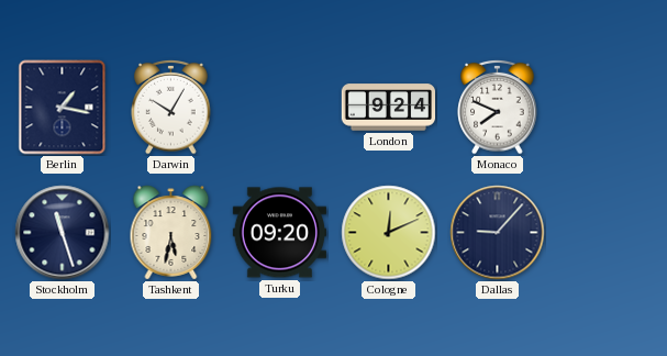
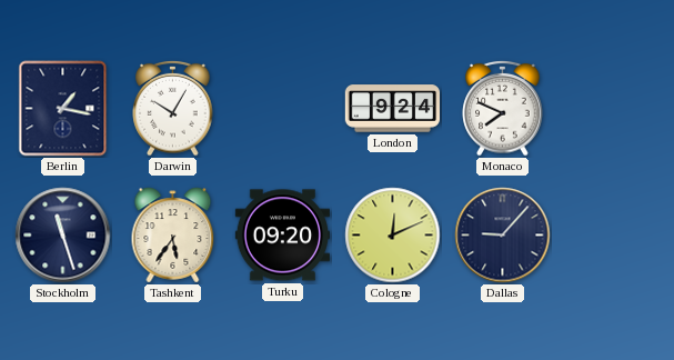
Tashkent: 5:32 -> 5:36
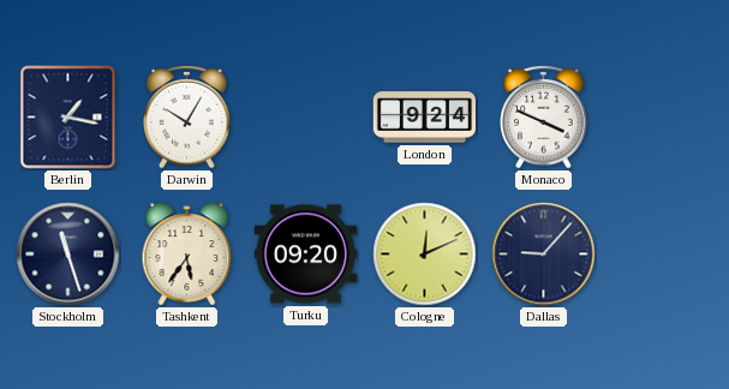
Monaco: 7:49 -> 3:49
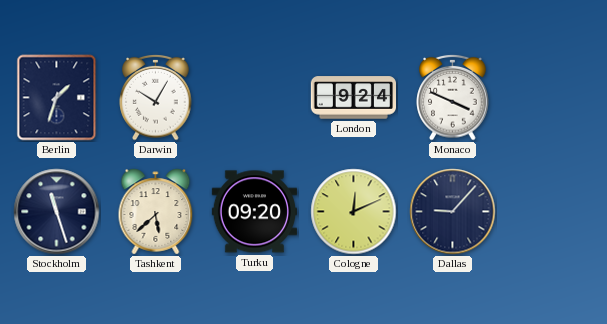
Berlin: 1:17 -> 1:33
Tashkent: 5:36 -> 5:38
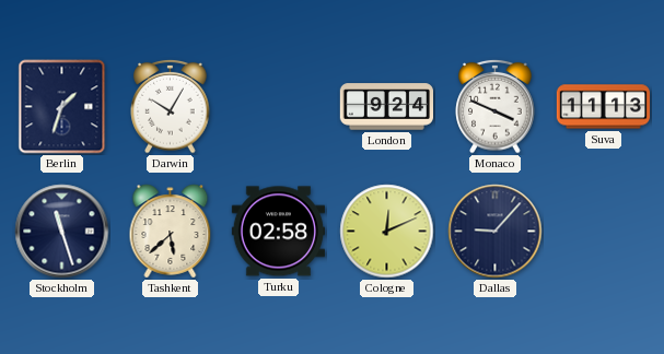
Suva: none -> 11:13
Turku: 09:20 -> 02:58
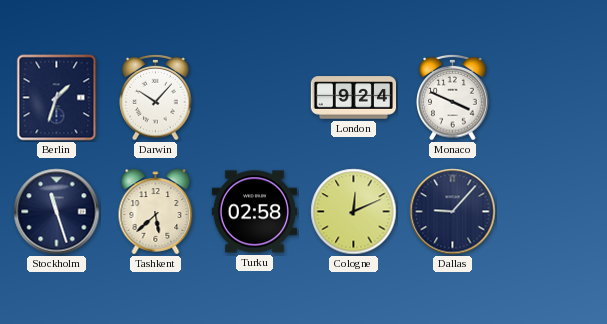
Darwin: 10:05 -> 10:07
Suva: 11:13 -> none
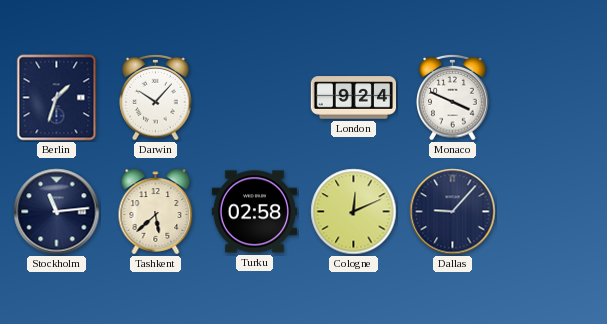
Stockholm: 11:27 -> 11:14
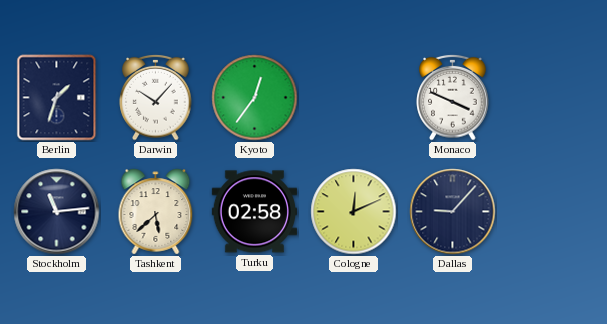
Kyoto: none -> 12:36
London: 9:24 -> none
